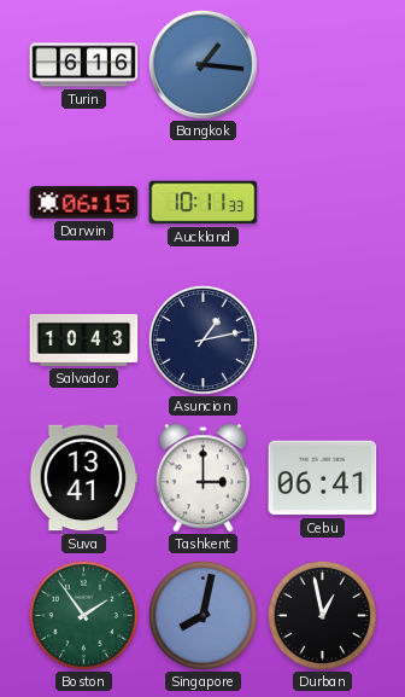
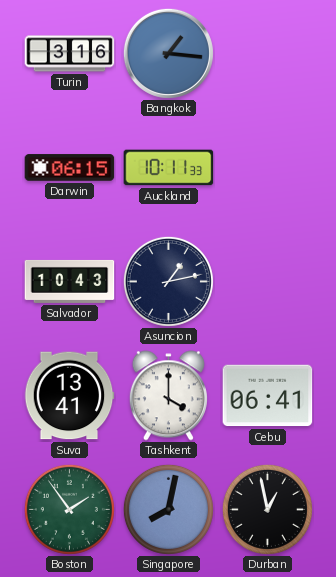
Turin: 6:16 -> 3:16
Tashkent: 3:00 -> 4:00
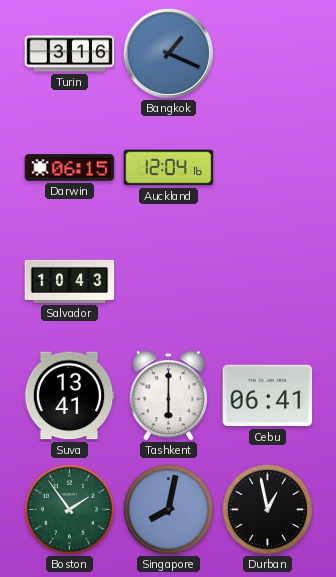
Bangkok: 1:16 -> 1:19
Auckland: 10:11 -> 12:04
Asuncion: 1:13 -> none
Tashkent: 4:00 -> 6:00
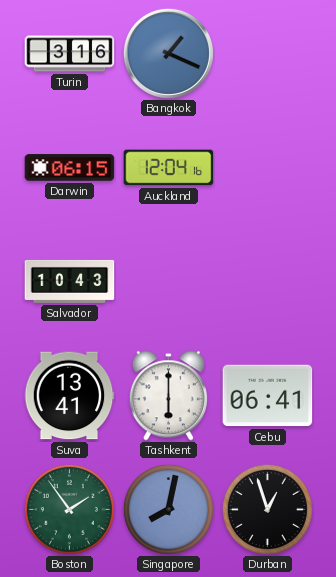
Durban: 12:58 -> 12:57
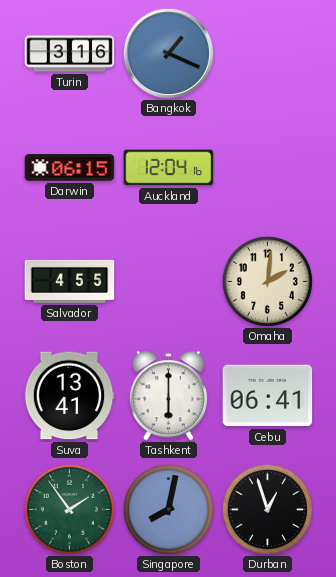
Salvador: 10:43 -> 4:55
Omaha: none -> 2:01
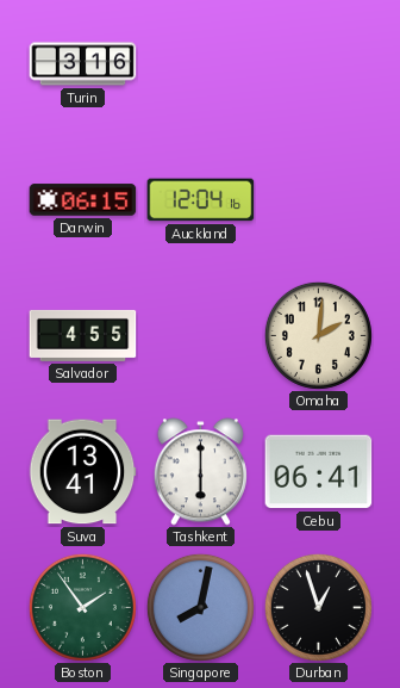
Bangkok: 1:19 -> none
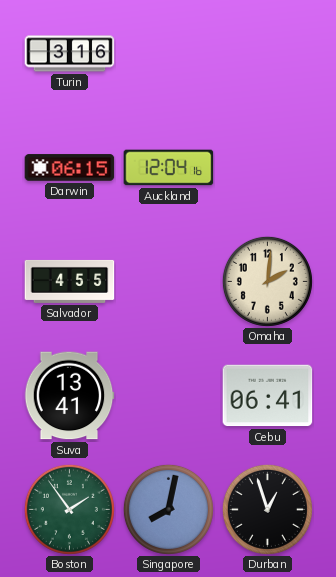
Tashkent: 6:00 -> none
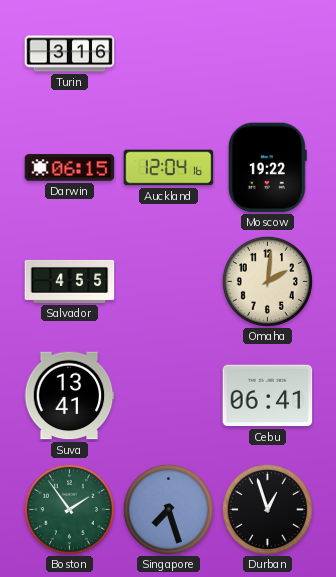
Moscow: none -> 19:22
Singapore: 8:02 -> 7:27
